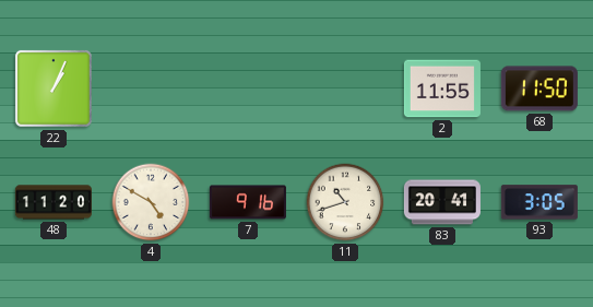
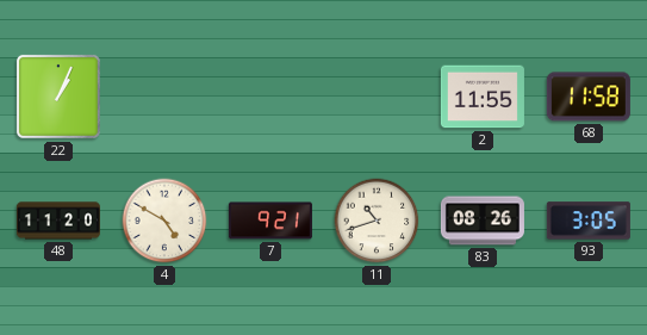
68: 11:50 -> 11:58
7: 9:16 -> 9:21
83: 20:41 -> 08:26
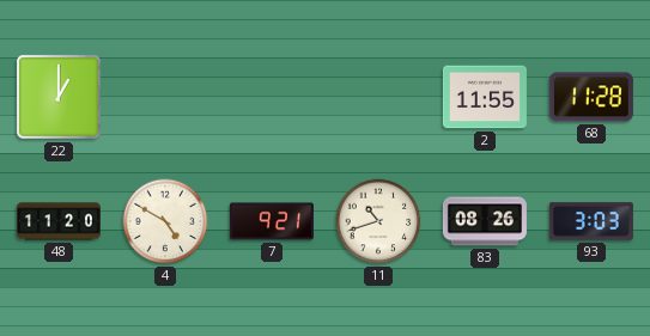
22: 1:04 -> 1:00
68: 11:58 -> 11:28
93: 3:05 -> 3:03
